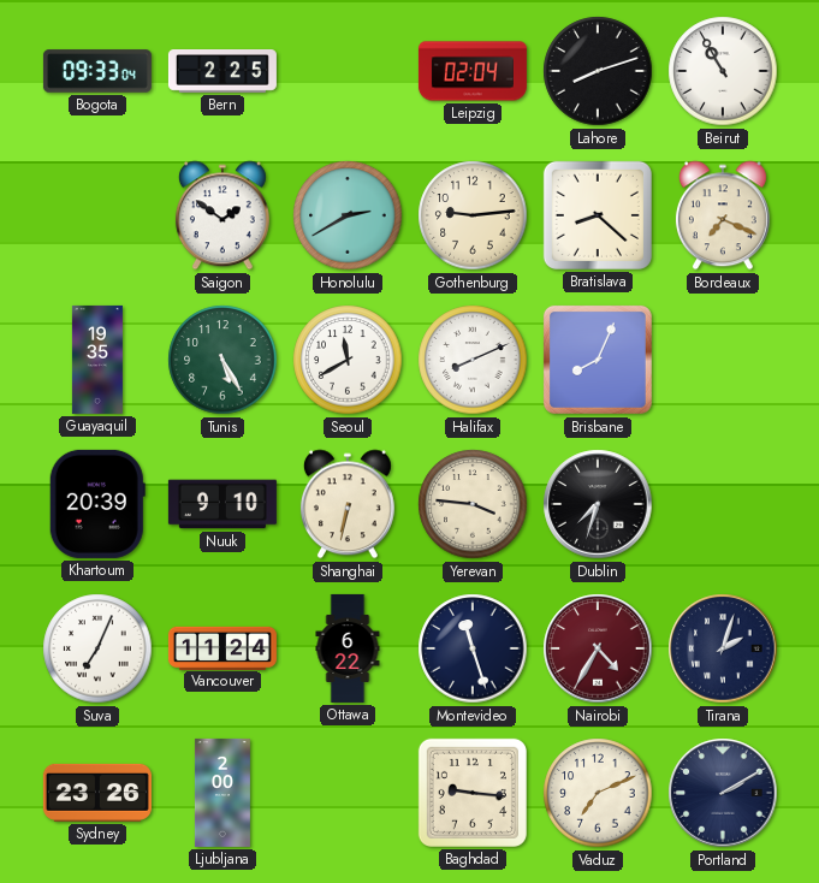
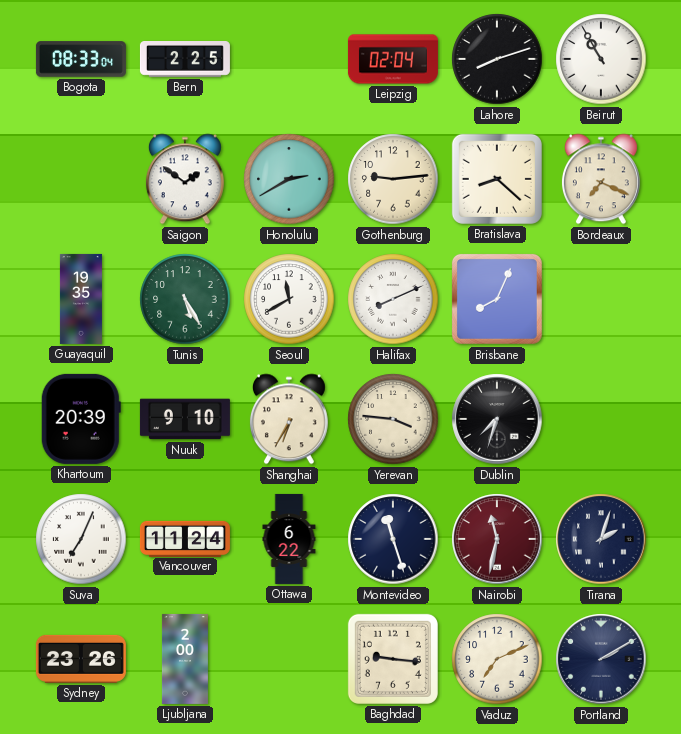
Bogota: 09:33 -> 08:33
Shanghai: 6:32 -> 6:35
Nairobi: 4:35 -> 11:32
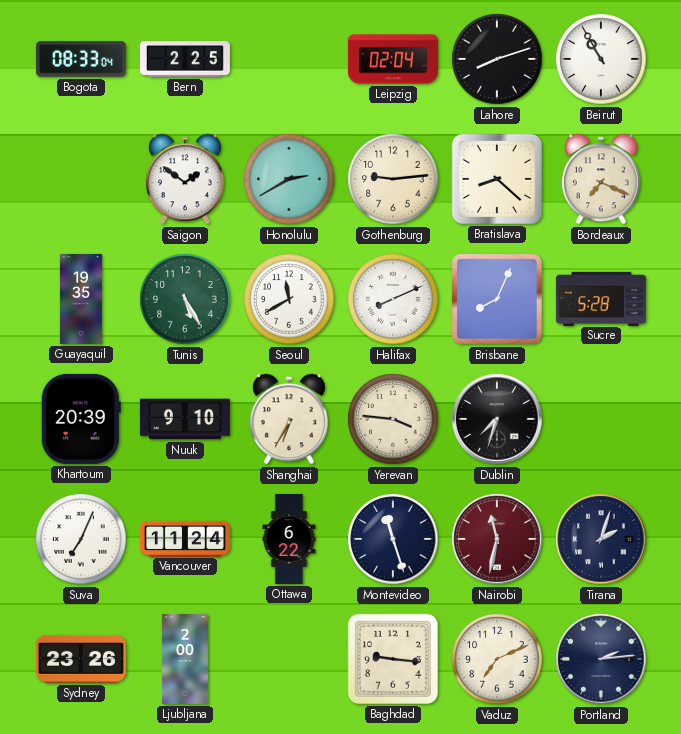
Sucre: none -> 5:28
Portland: 2:10 -> 2:14
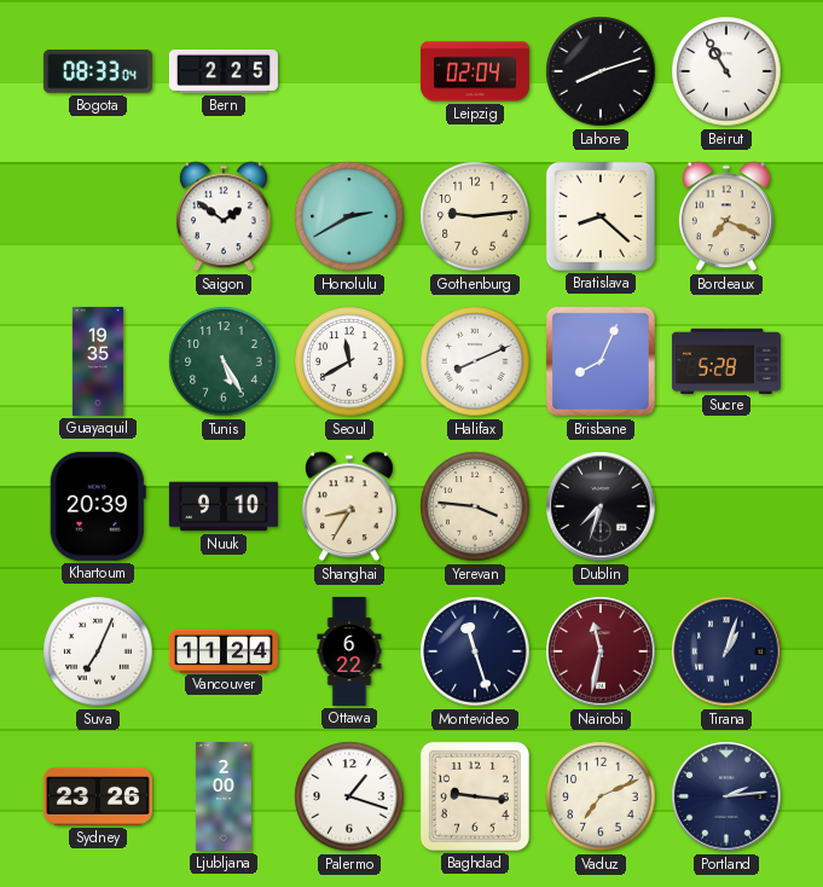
Shanghai: 6:35 -> 8:35
Tirana: 2:03 -> 1:03
Palermo: none -> 1:18
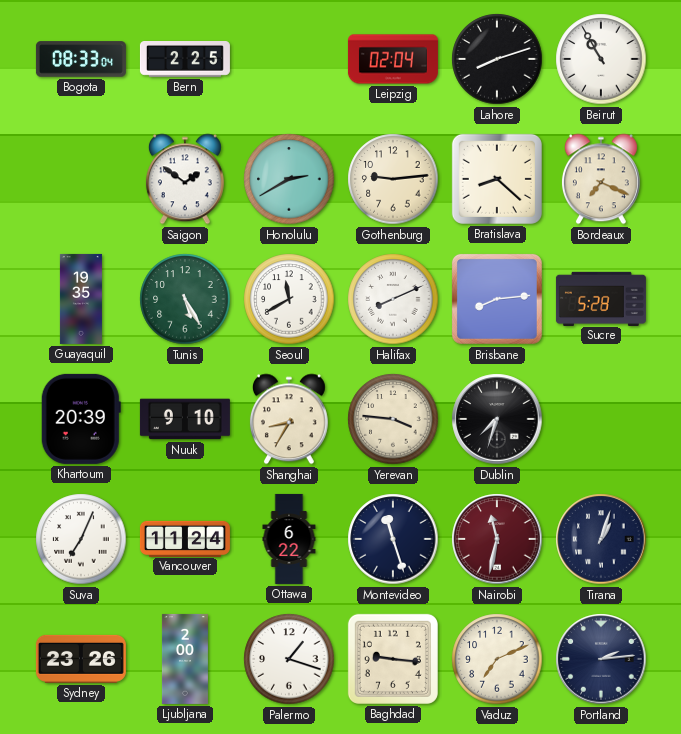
Brisbane: 8:04 -> 8:14
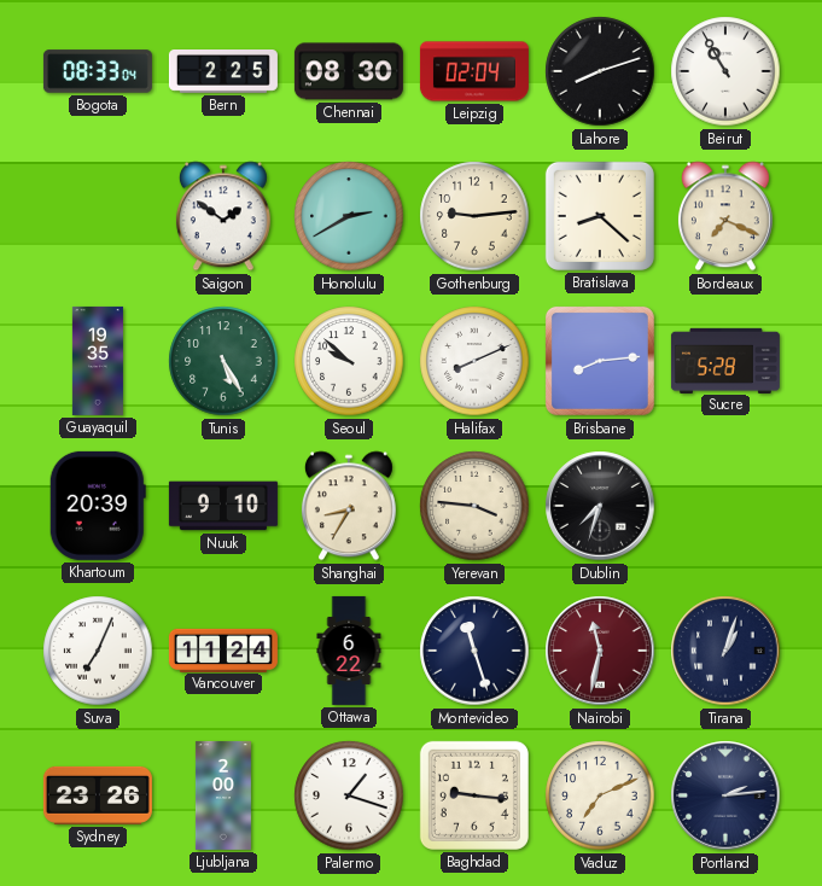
Chennai: none -> 08:30
Seoul: 11:40 -> 9:52
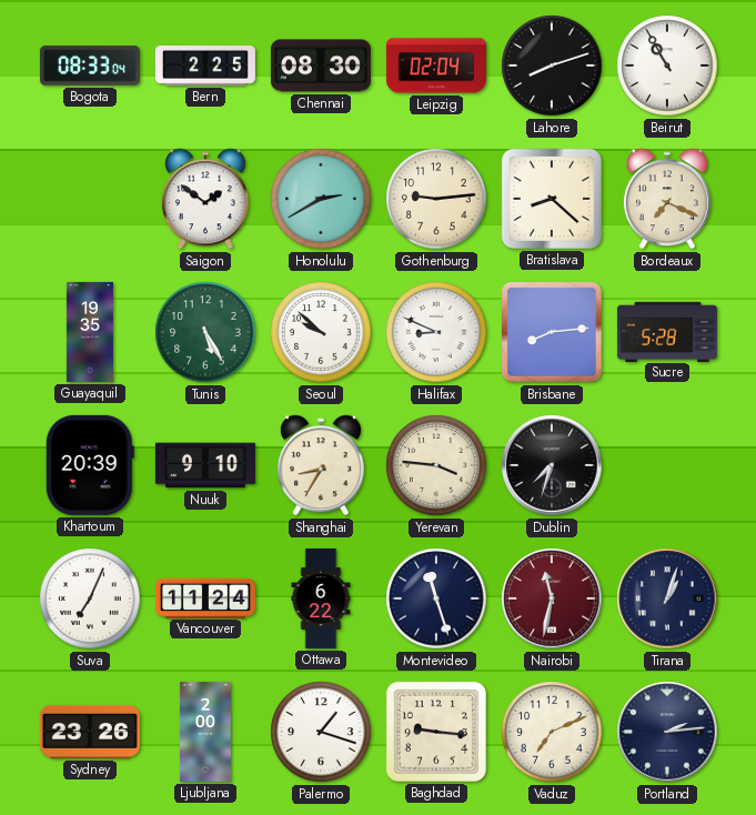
Halifax: 8:11 -> 8:49
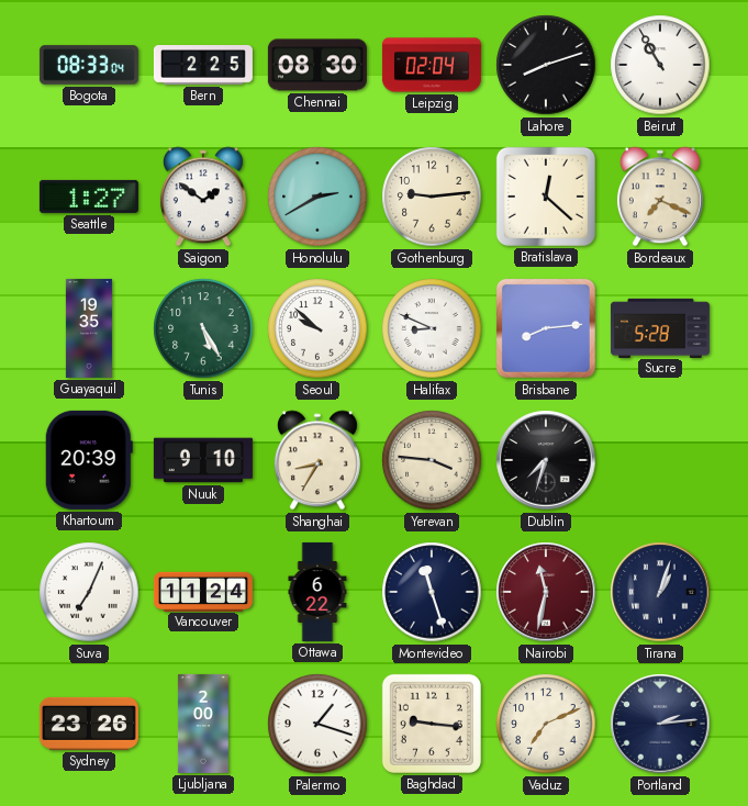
Seattle: none -> 1:27
Bratislava: 8:22 -> 12:22
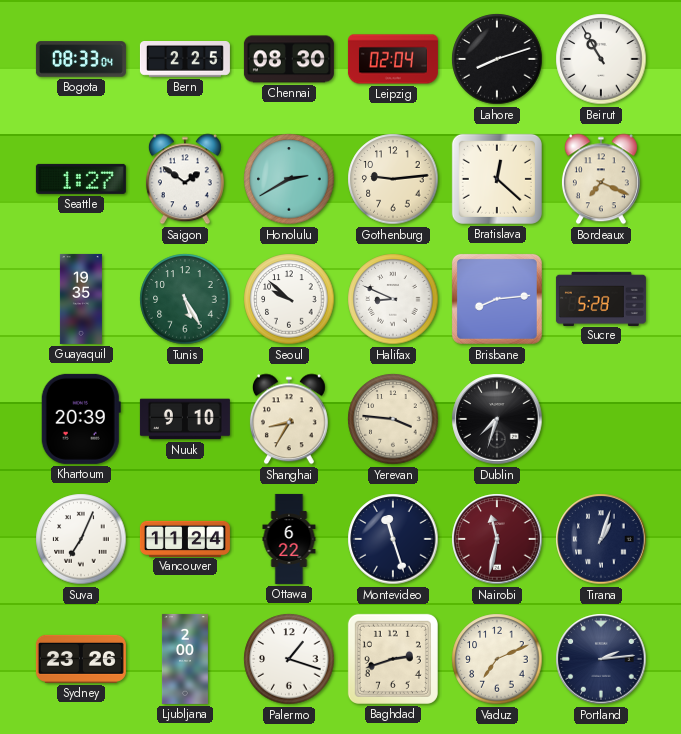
Baghdad: 9:16 -> 2:42
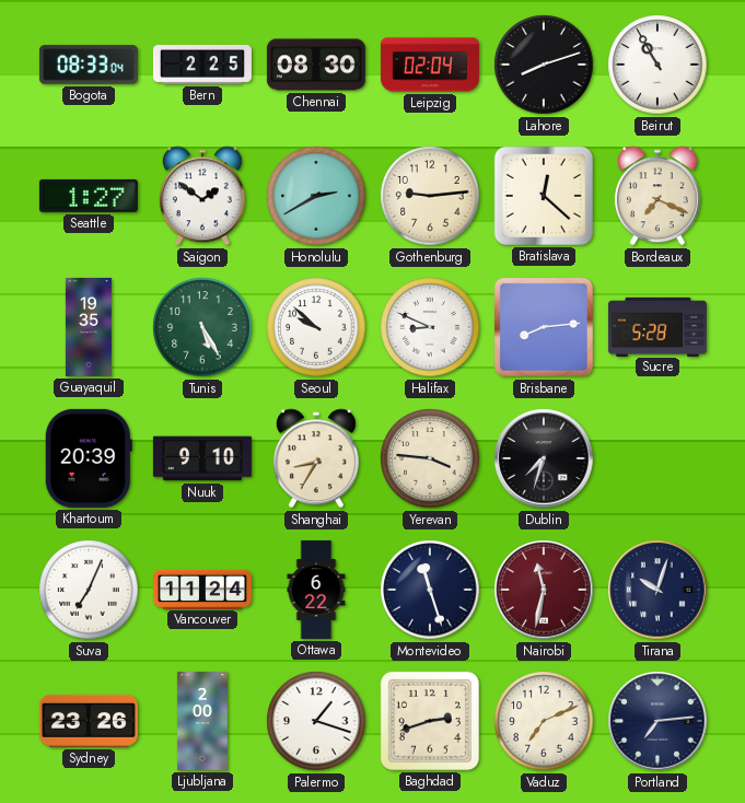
Tirana: 1:03 -> 10:03
Portland: 2:14 -> 7:14
